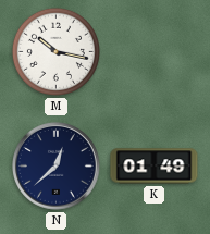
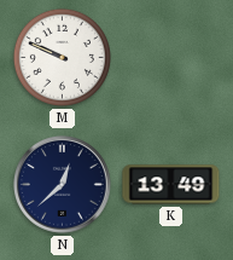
M: 10:17 -> 9:49
K: 01:49 -> 13:49
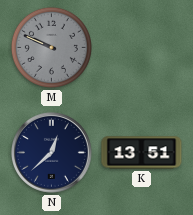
M dial: white -> grey
K: 13:49 -> 13:51
